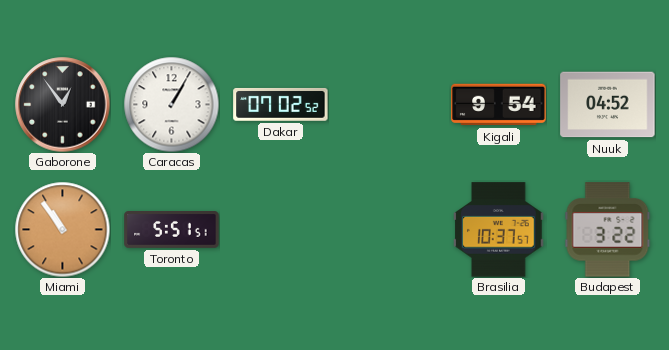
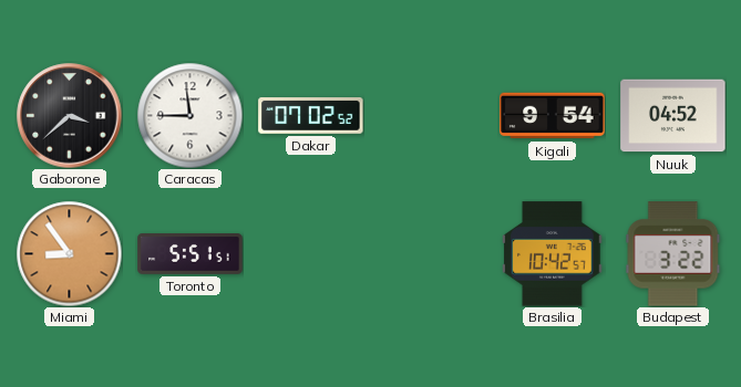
Gaborone: 12:54 -> 3:38
Caracas: 1:05 -> 11:45
Miami: 10:54 -> 8:54
Brasilia: 10:37 -> 10:42
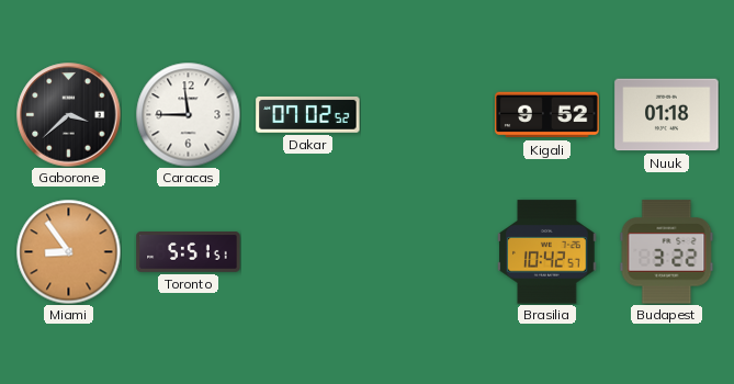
Kigali: 9:54 -> 9:52
Nuuk: 04:52 -> 01:18
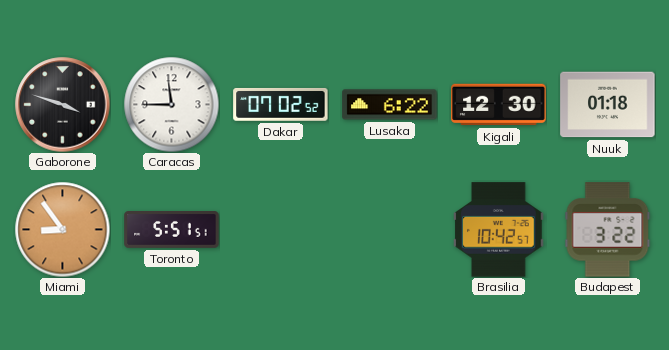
Gaborone: 3:38 -> 3:48
Lusaka: none -> 6:22
Kigali: 9:52 -> 12:30
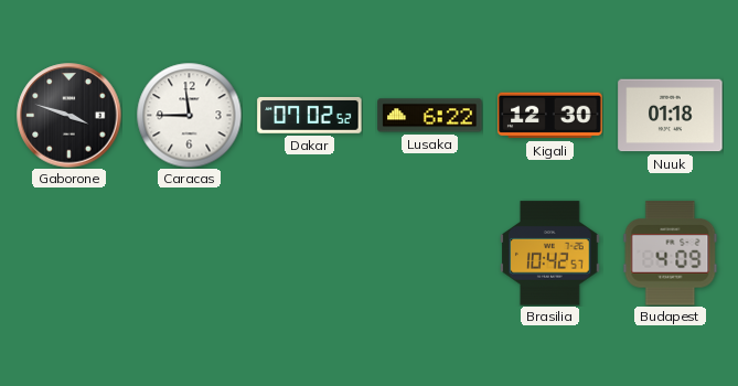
Miami: 8:54 -> none
Toronto: 5:51 -> none
Budapest: 3:22 -> 4:09
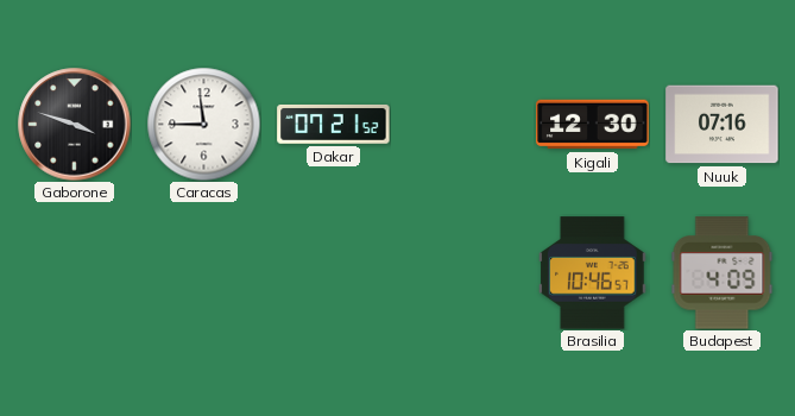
Dakar: 07:02 -> 07:21
Lusaka: 6:22 -> none
Nuuk: 01:18 -> 07:16
Brasilia: 10:42 -> 10:46
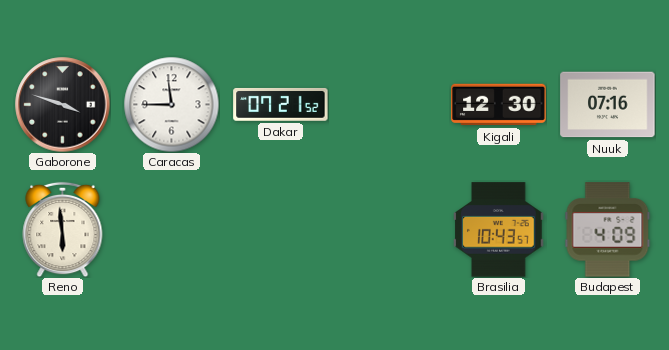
Reno: none -> 5:59
Brasilia: 10:46 -> 10:43
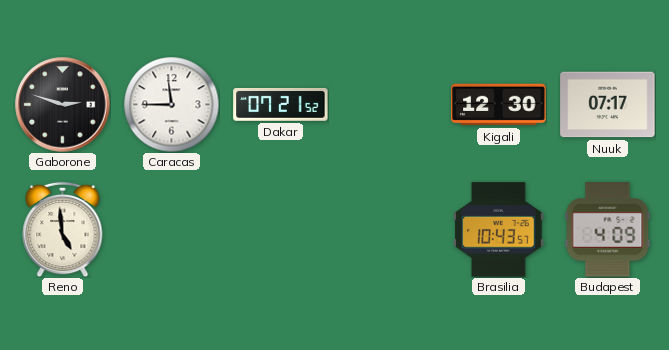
Gaborone: 3:48 -> 2:48
Nuuk: 07:16 -> 07:17
Reno: 5:59 -> 4:59
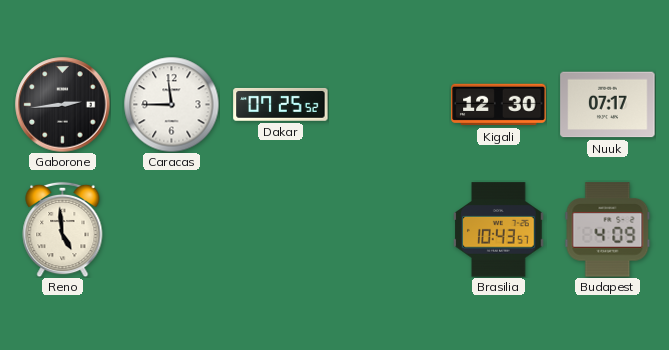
Gaborone: 2:48 -> 2:44
Dakar: 07:21 -> 07:25
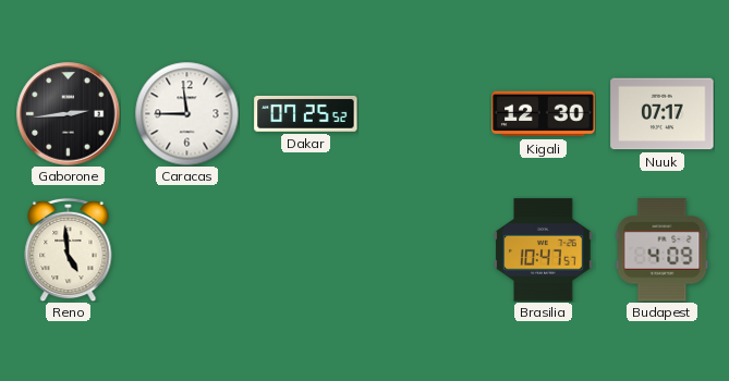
Brasilia: 10:43 -> 10:47
